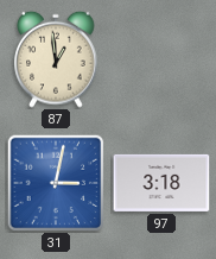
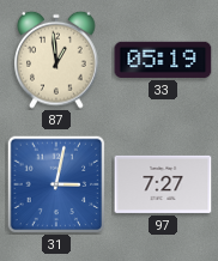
33: none -> 05:19
97: 3:18 -> 7:27
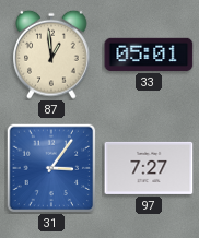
33: 05:19 -> 05:01
31: 3:02 -> 3:06
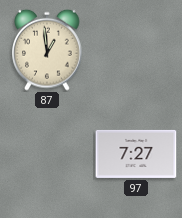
33: 05:01 -> none
31: 3:06 -> none
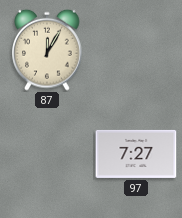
87: 12:59 -> 12:05
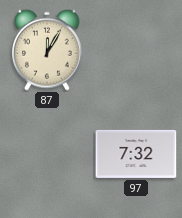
97: 7:27 -> 7:32
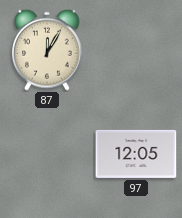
97: 7:32 -> 12:05
